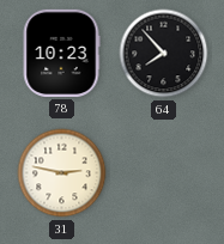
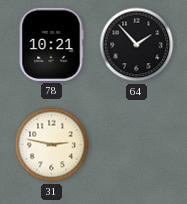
78: 10:23 -> 10:21
64: 7:53 -> 1:53
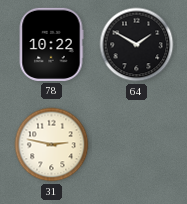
78: 10:21 -> 10:22
64: 1:53 -> 1:50
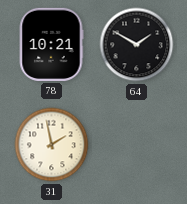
78: 10:22 -> 10:21
31: 2:47 -> 1:58
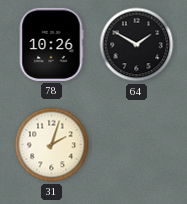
78: 10:21 -> 10:26
31: 1:58 -> 2:03
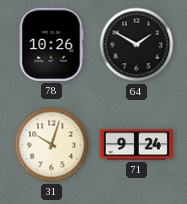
31: 2:03 -> 10:03
71: none -> 9:24
